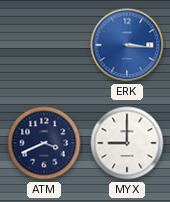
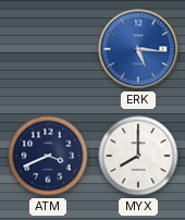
ERK: 3:16 -> 5:16
MYX: 9:00 -> 8:00
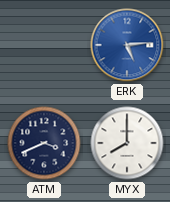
ERK: 5:16 -> 5:14
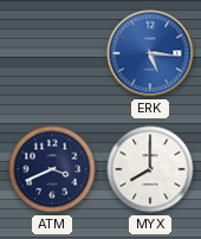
ERK: 5:14 -> 5:16
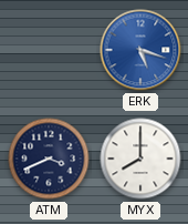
ERK: 5:16 -> 5:18
